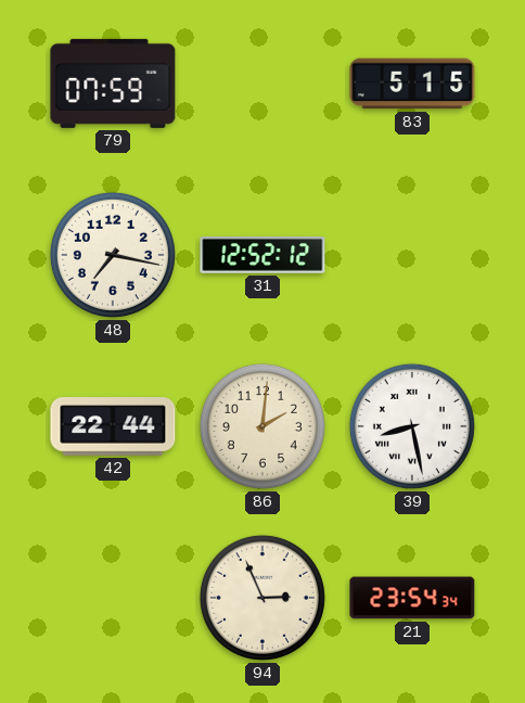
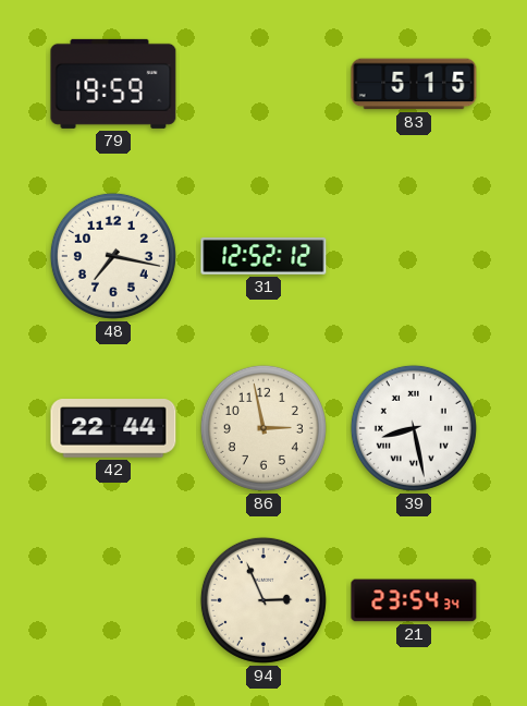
79: 07:59 -> 19:59
86: 2:01 -> 2:58
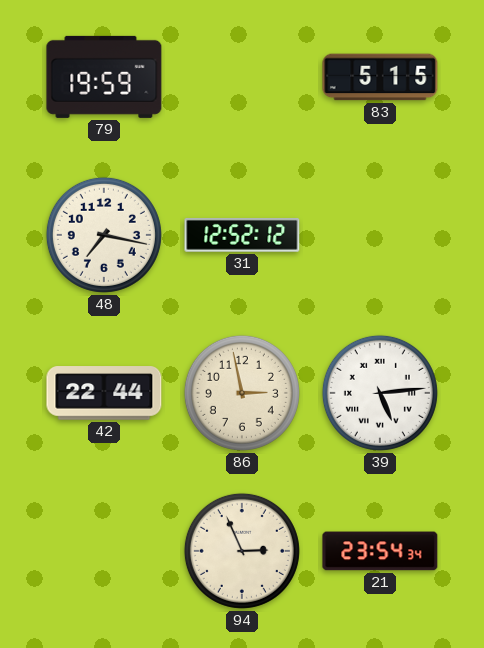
39: 8:28 -> 5:14
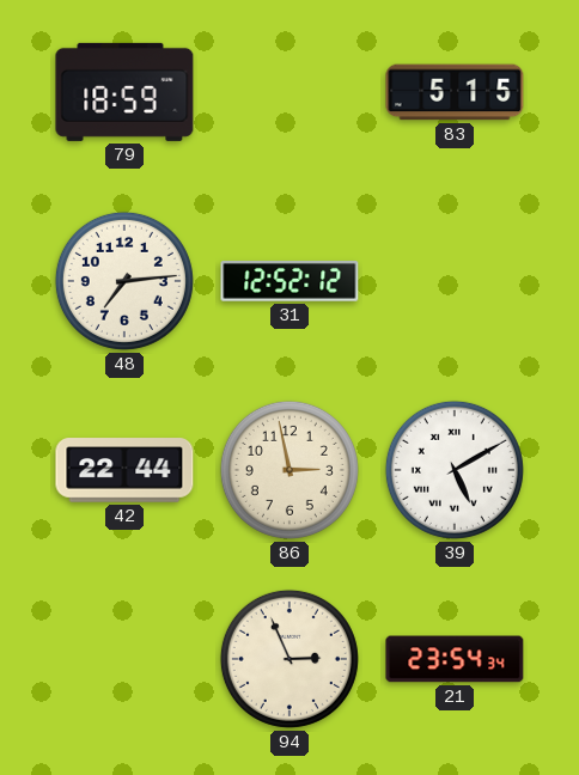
79: 19:59 -> 18:59
48: 7:17 -> 7:14
39: 5:14 -> 5:10
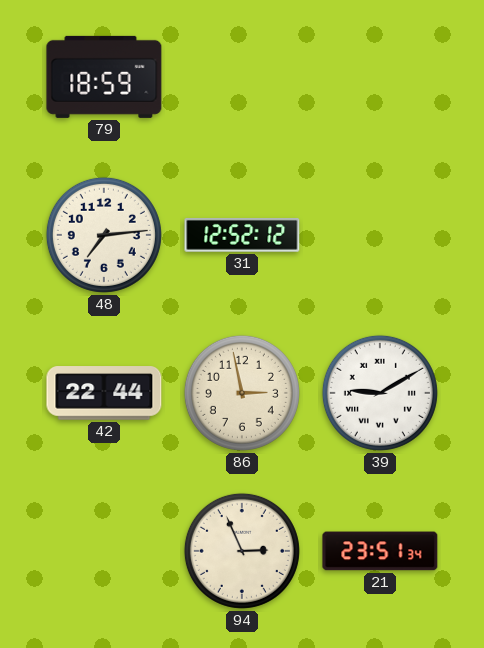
83: 5:15 -> none
39: 5:10 -> 9:10
21: 23:54 -> 23:51
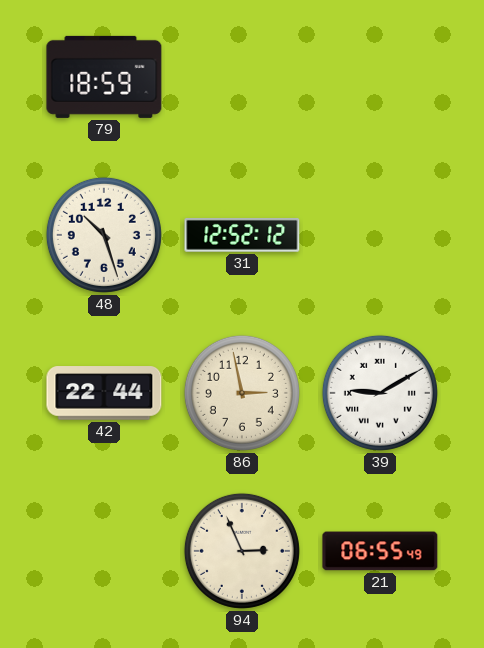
48: 7:14 -> 10:27
21: 23:51 -> 06:55
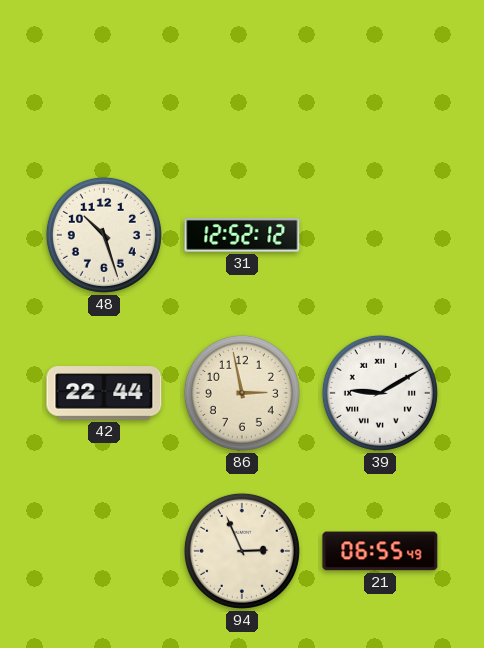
79: 18:59 -> none
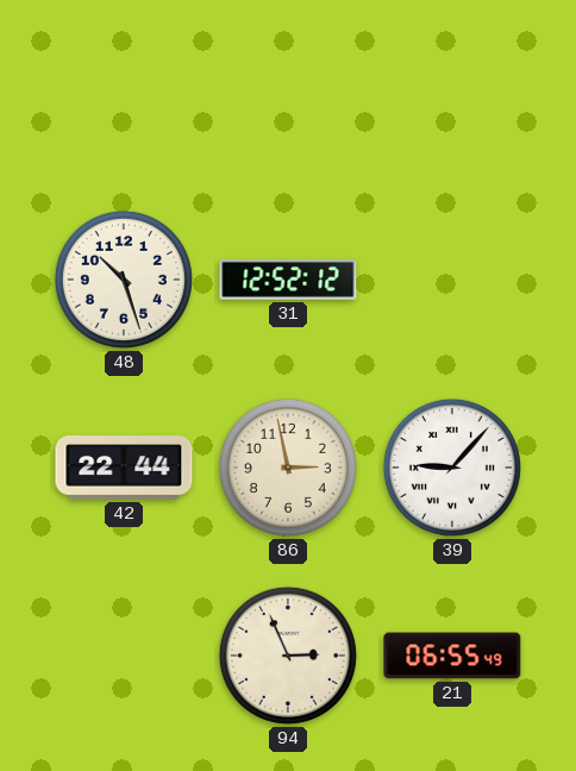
39: 9:10 -> 9:07
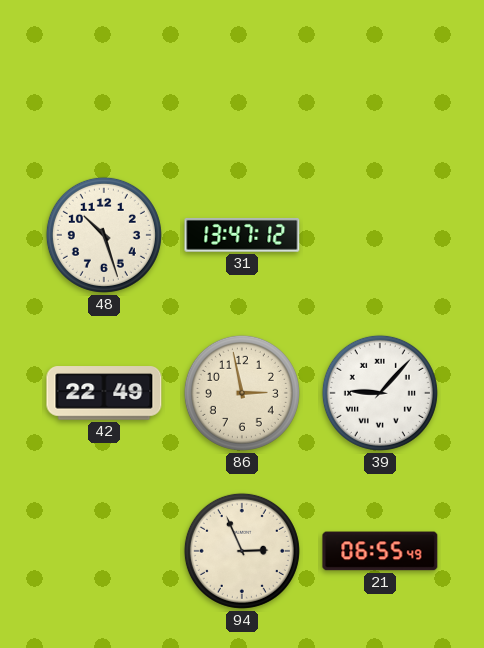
31: 12:52 -> 13:47
42: 22:44 -> 22:49
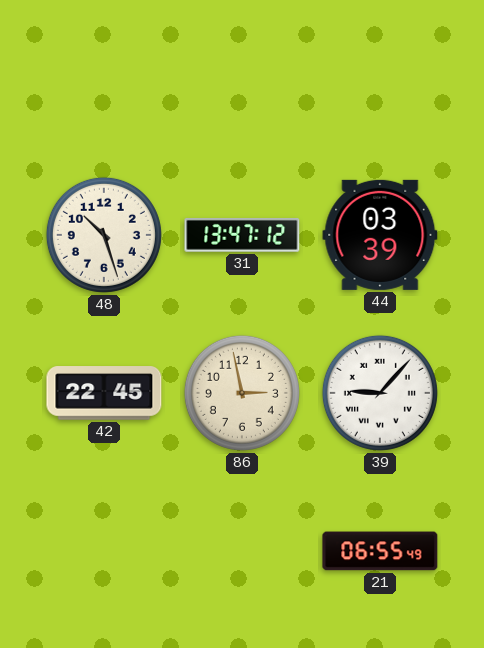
44: none -> 03:39
42: 22:49 -> 22:45
94: 2:56 -> none
